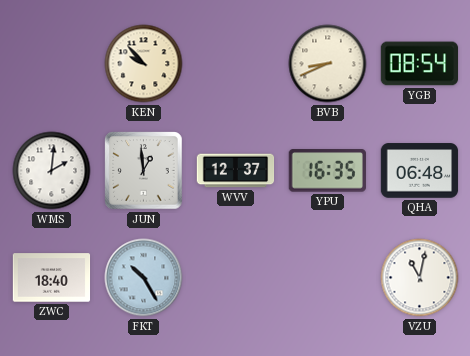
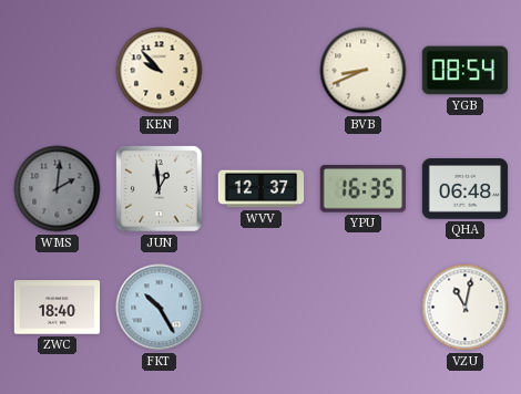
WMS dial: white -> grey
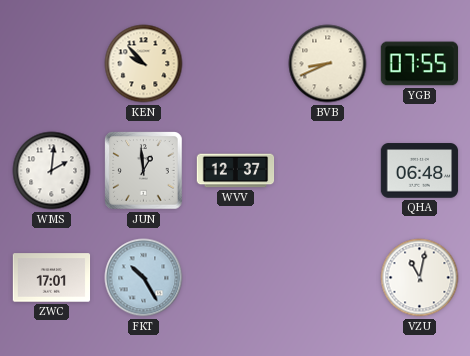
YGB: 08:54 -> 07:55
WMS dial: grey -> white
YPU: 16:35 -> none
ZWC: 18:40 -> 17:01
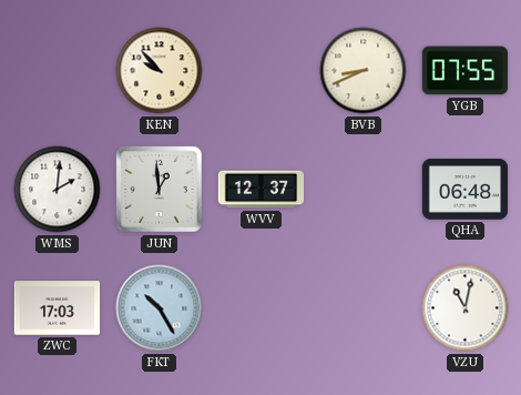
ZWC: 17:01 -> 17:03
